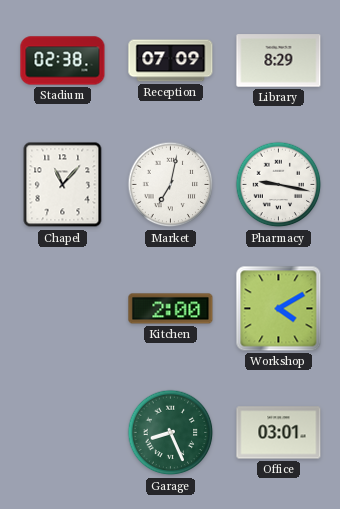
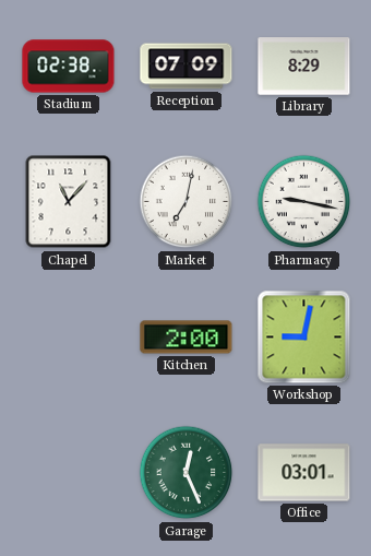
Workshop: 4:10 -> 9:02
Garage: 8:26 -> 12:26
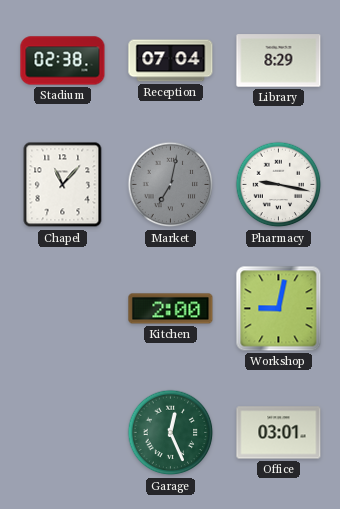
Reception: 07:09 -> 07:04
Market dial: white -> grey
